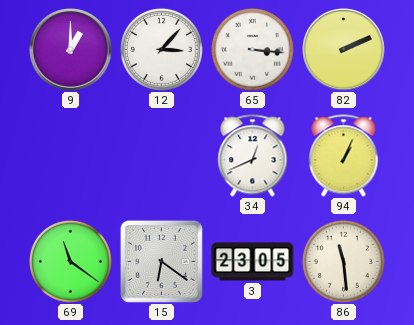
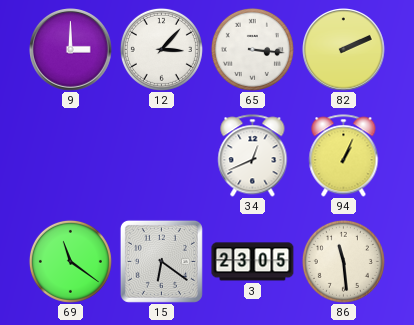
9: 1:00 -> 3:00
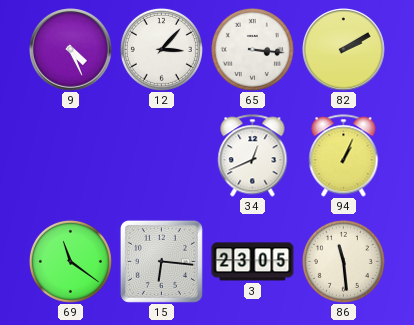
9: 3:00 -> 4:26
82: 2:11 -> 2:10
15: 6:21 -> 6:16
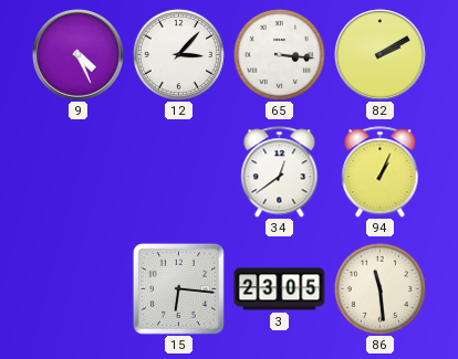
34: 12:41 -> 12:39
69: 11:21 -> none
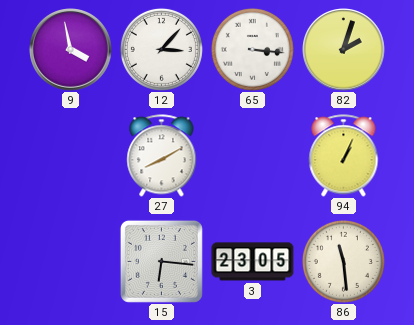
9: 4:26 -> 3:58
82: 2:10 -> 2:03
27: none -> 8:10
34: 12:39 -> none
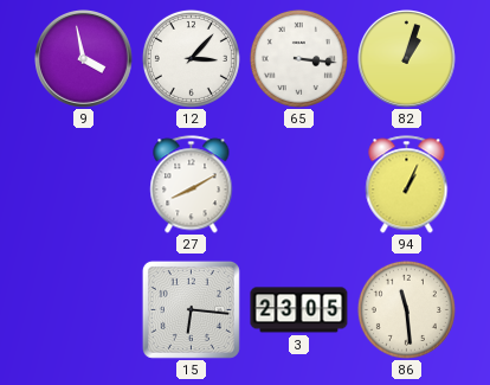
82: 2:03 -> 1:03
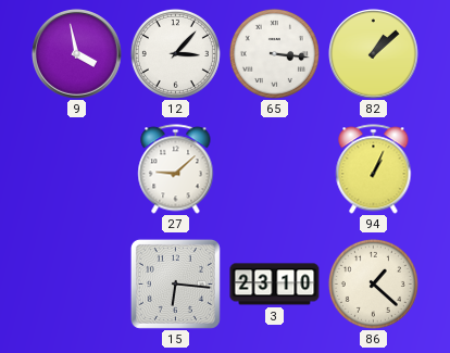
82: 1:03 -> 1:08
27: 8:10 -> 9:08
3: 23:05 -> 23:10
86: 11:29 -> 1:22
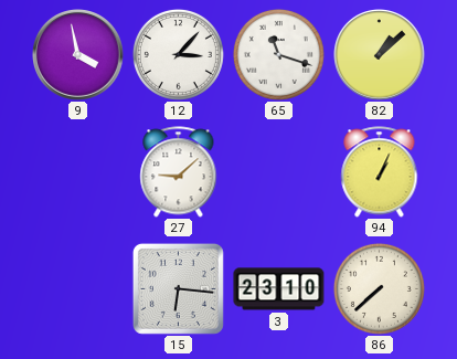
65: 3:16 -> 11:18
86: 1:22 -> 7:38
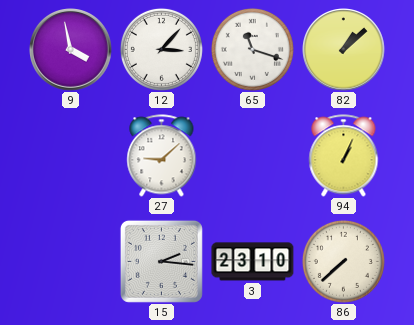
15: 6:16 -> 2:16
